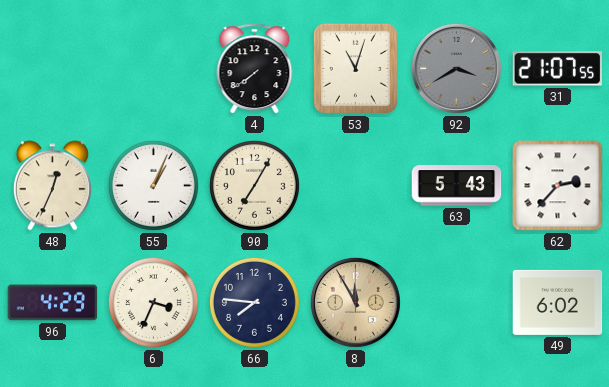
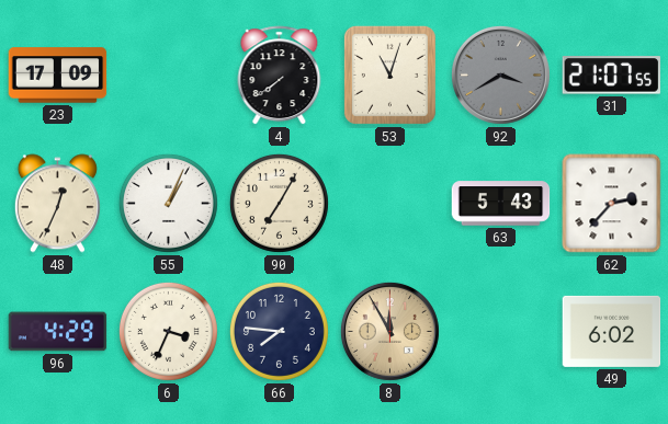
23: none -> 17:09
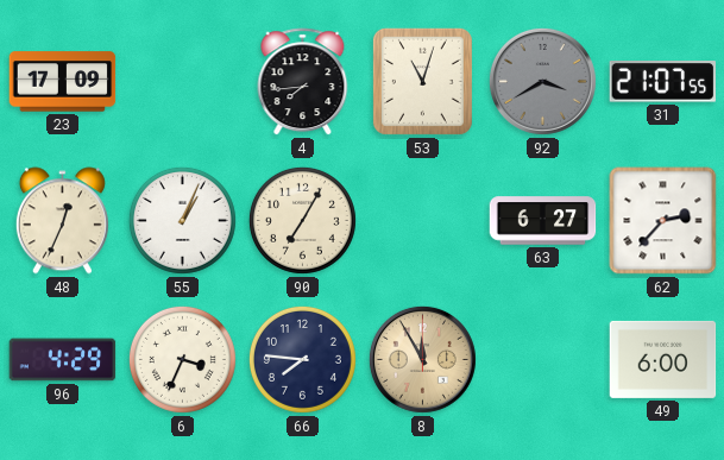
4: 7:39 -> 7:44
63: 5:43 -> 6:27
49: 6:02 -> 6:00
